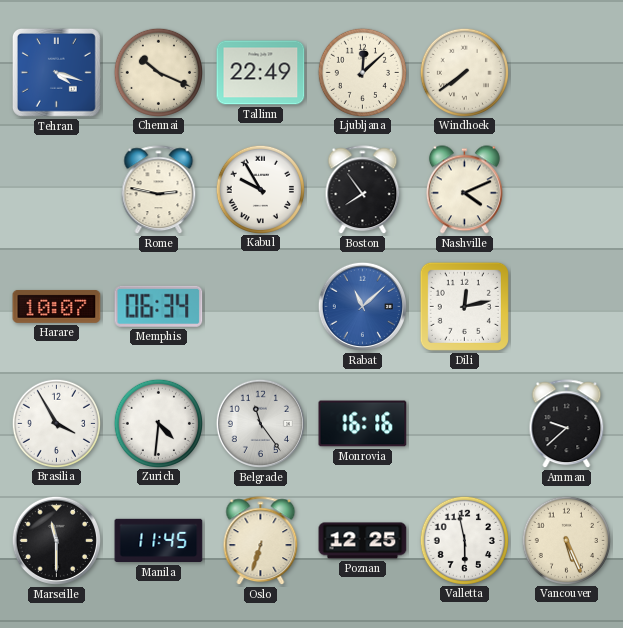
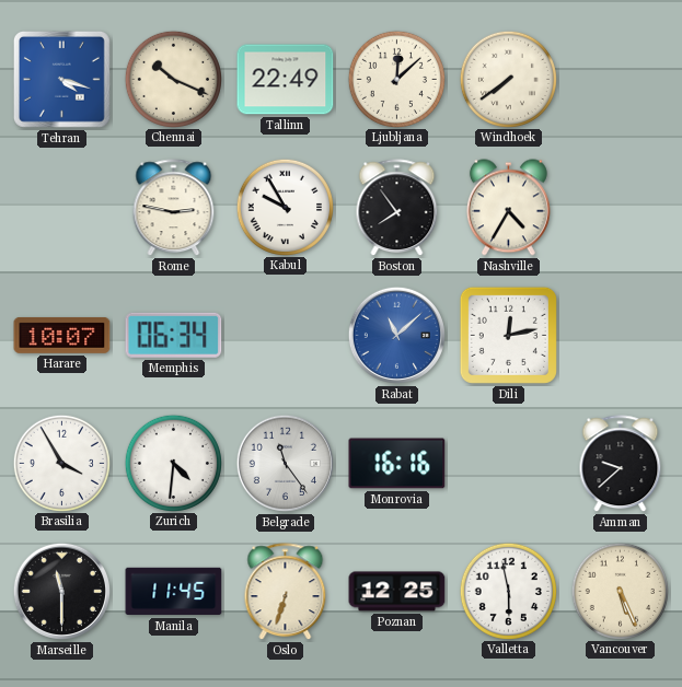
Nashville: 4:11 -> 4:35
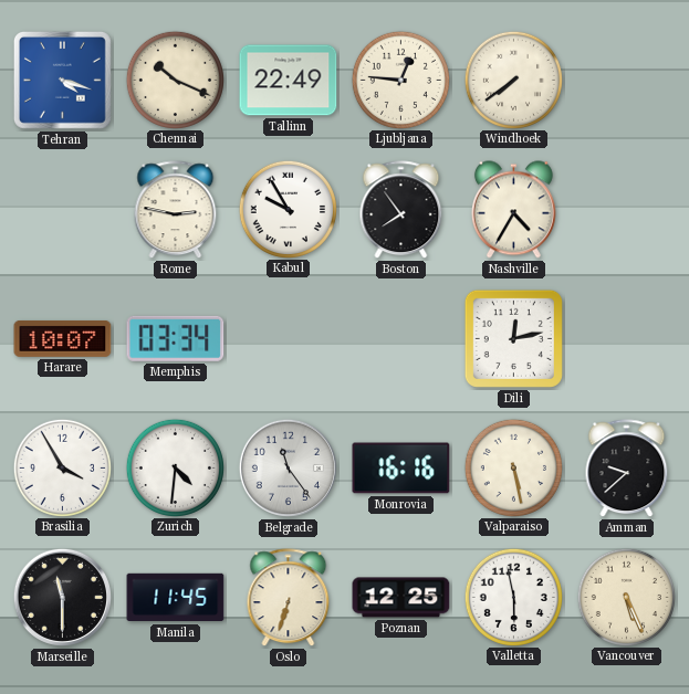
Ljubljana: 12:08 -> 12:46
Memphis: 06:34 -> 03:34
Rabat: 11:08 -> none
Valparaiso: none -> 5:28
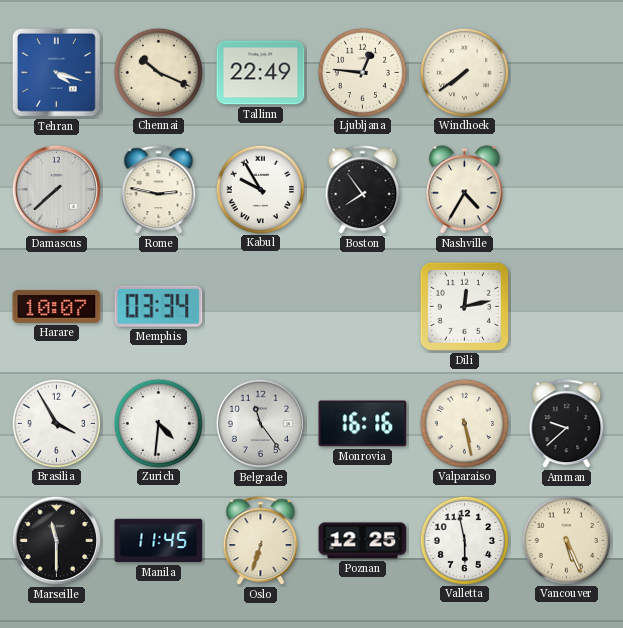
Damascus: none -> 7:38
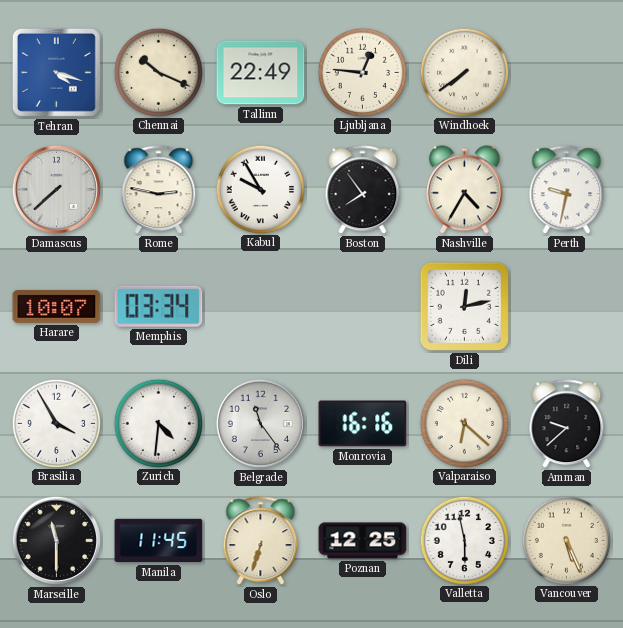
Perth: none -> 9:32
Valparaiso: 5:28 -> 6:22
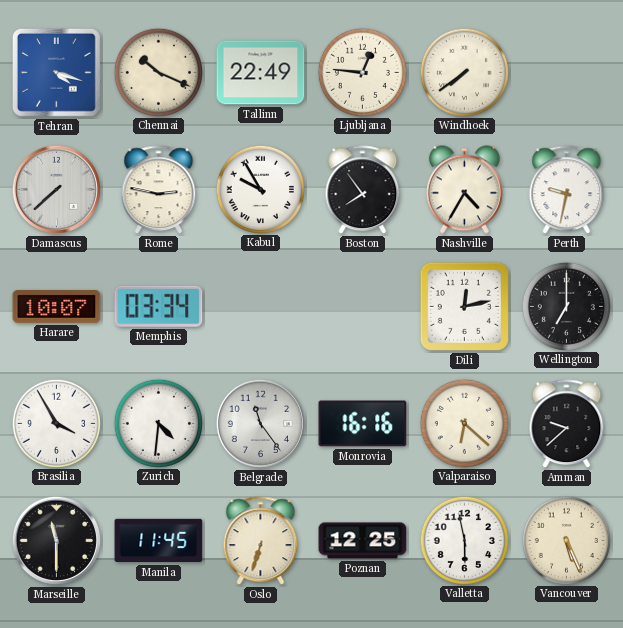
Wellington: none -> 7:00
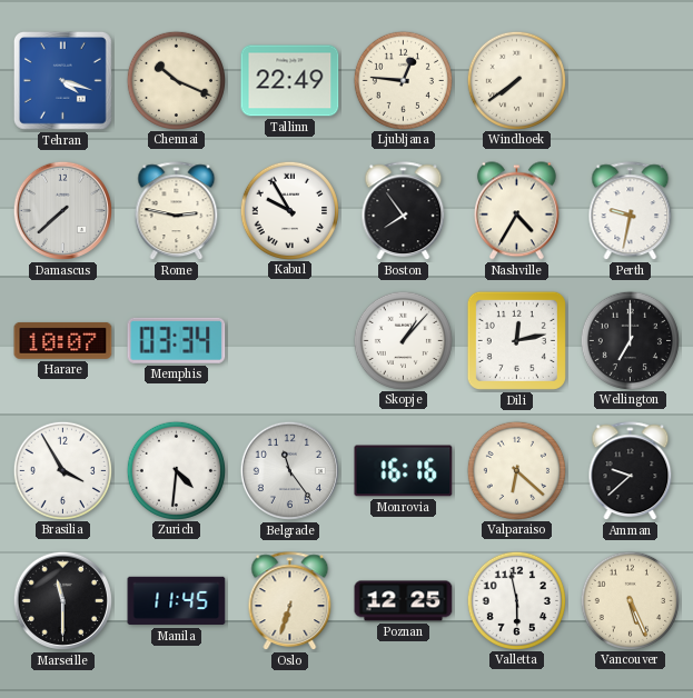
Skopje: none -> 1:07
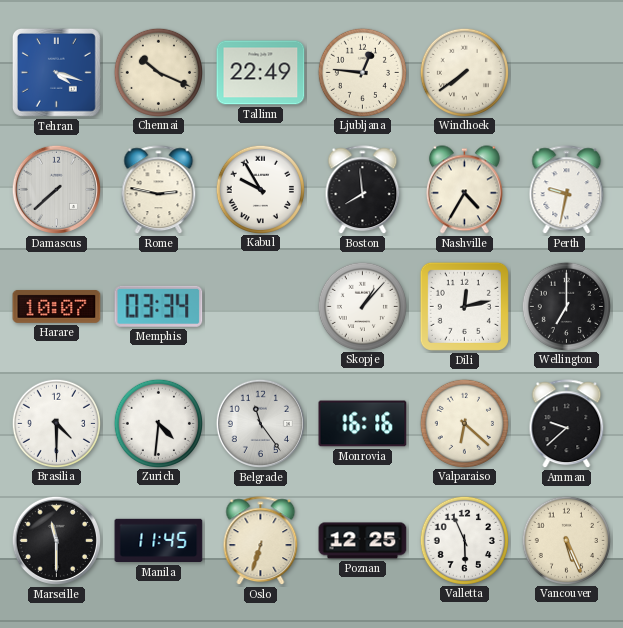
Boston: 7:54 -> 7:59
Brasilia: 3:55 -> 4:30
Valletta: 5:58 -> 5:56
